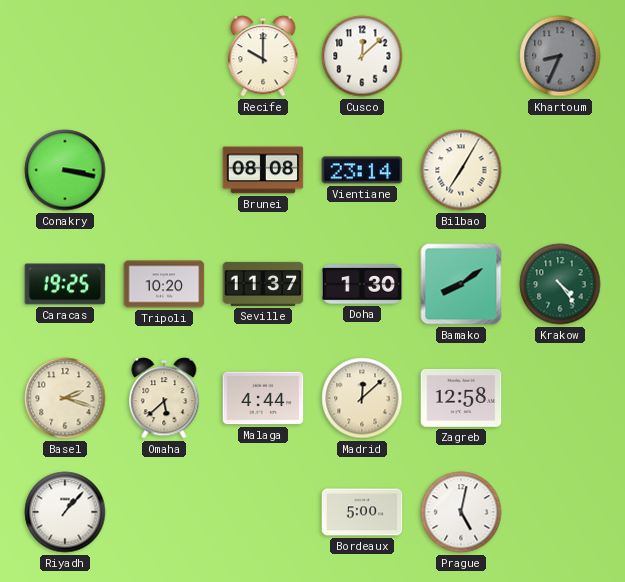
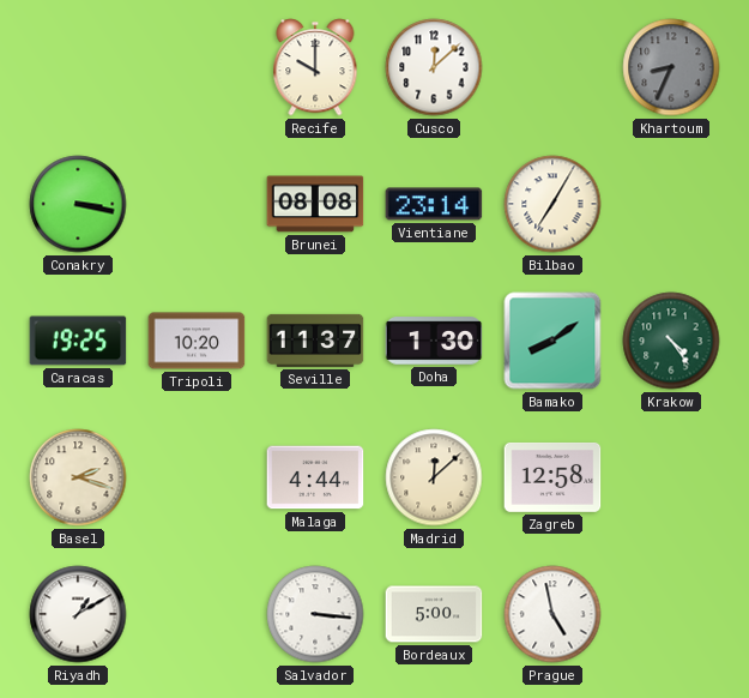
Omaha: 5:38 -> none
Riyadh: 1:07 -> 1:10
Salvador: none -> 3:16
Prague: 5:02 -> 4:58
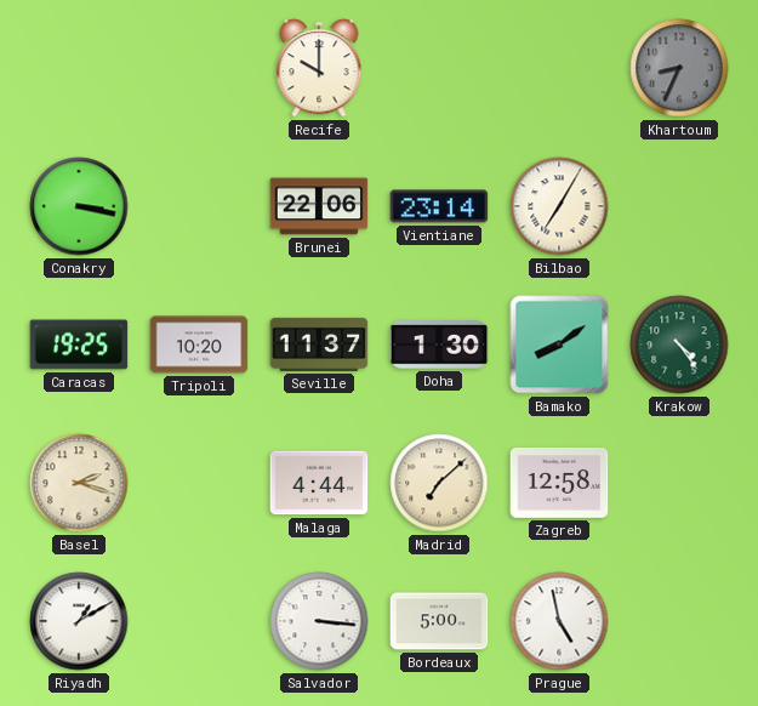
Cusco: 12:08 -> none
Brunei: 08:08 -> 22:06
Madrid: 12:08 -> 7:08
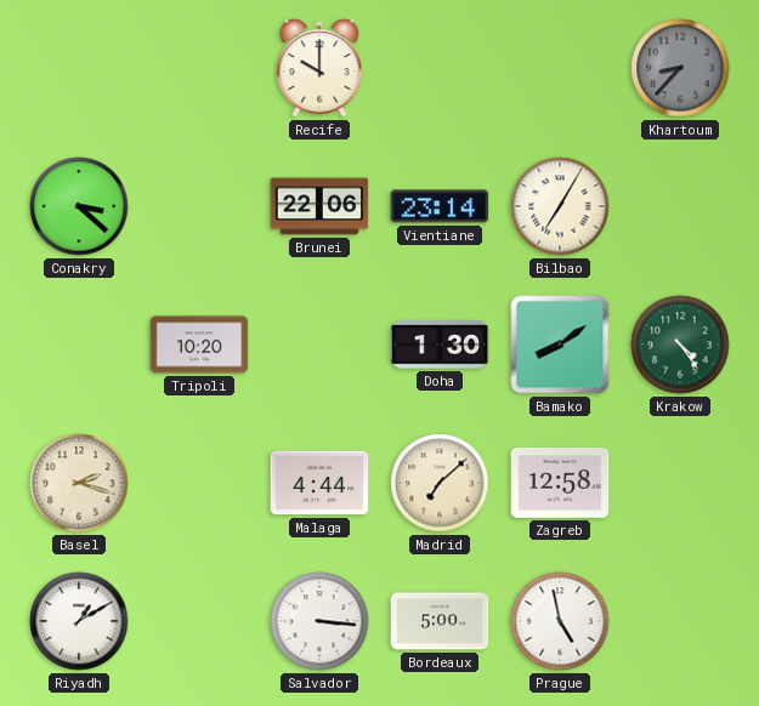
Khartoum: 8:34 -> 8:37
Conakry: 3:17 -> 3:22
Caracas: 19:25 -> none
Seville: 11:37 -> none
